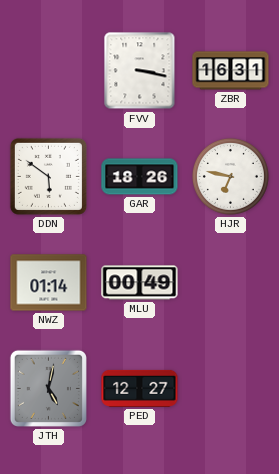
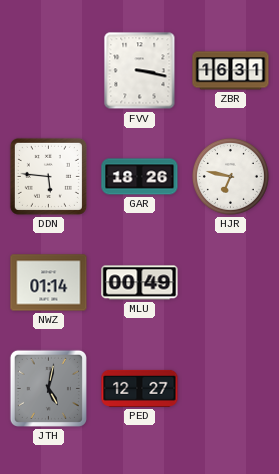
DDN: 5:51 -> 5:46
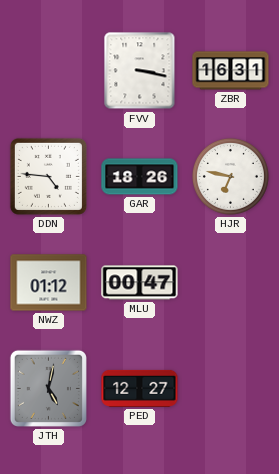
DDN: 5:46 -> 4:46
NWZ: 01:14 -> 01:12
MLU: 00:49 -> 00:47
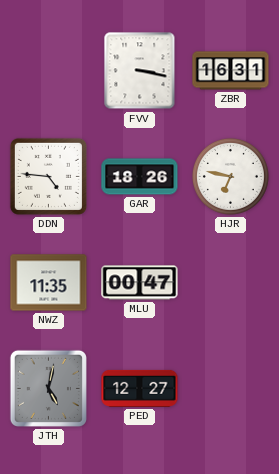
NWZ: 01:12 -> 11:35
